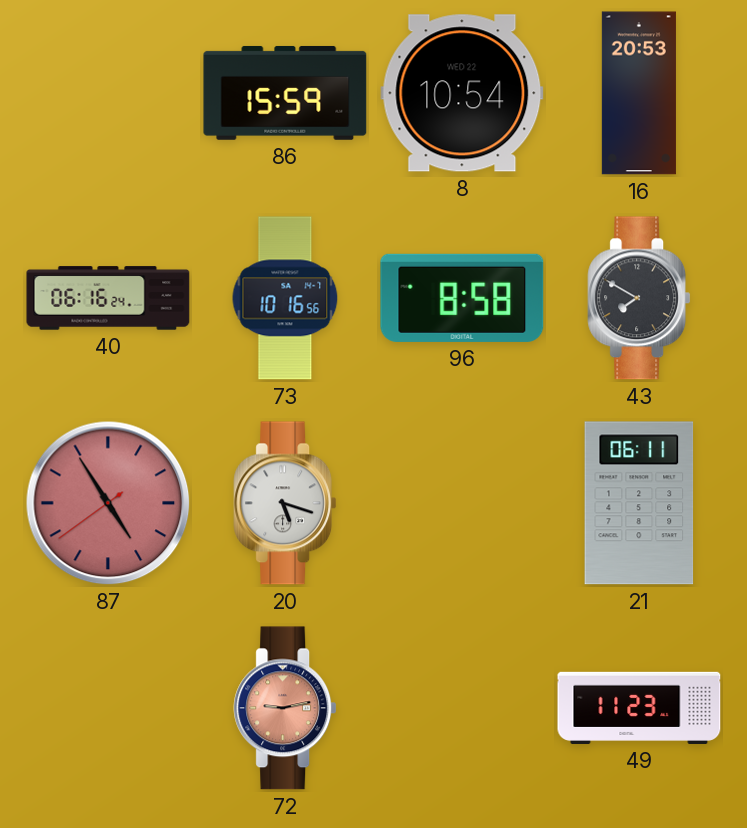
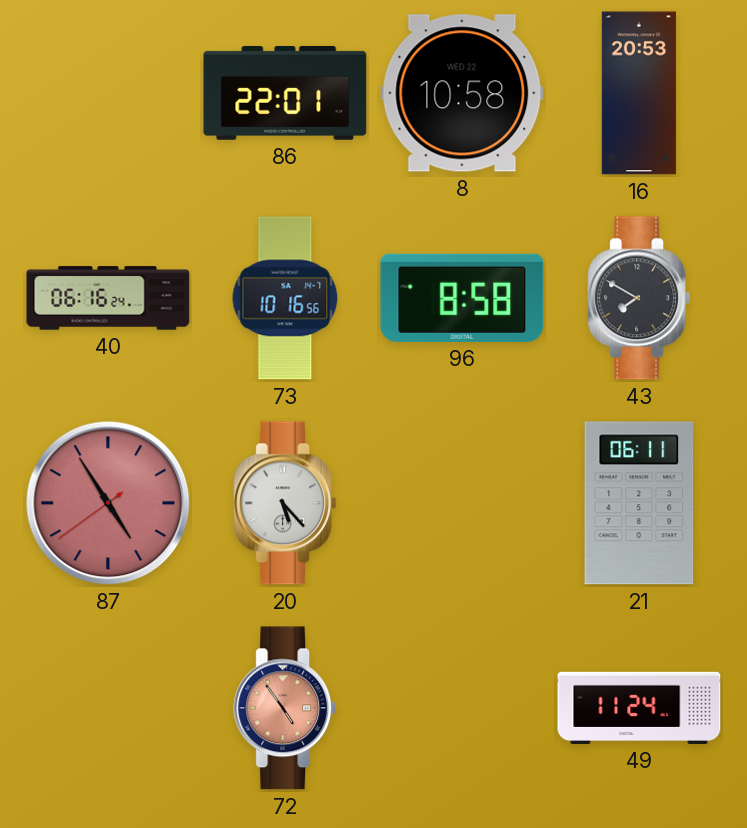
86: 15:59 -> 22:01
8: 10:54 -> 10:58
20: 5:18 -> 5:23
72: 9:13 -> 4:54
49: 11:23 -> 11:24
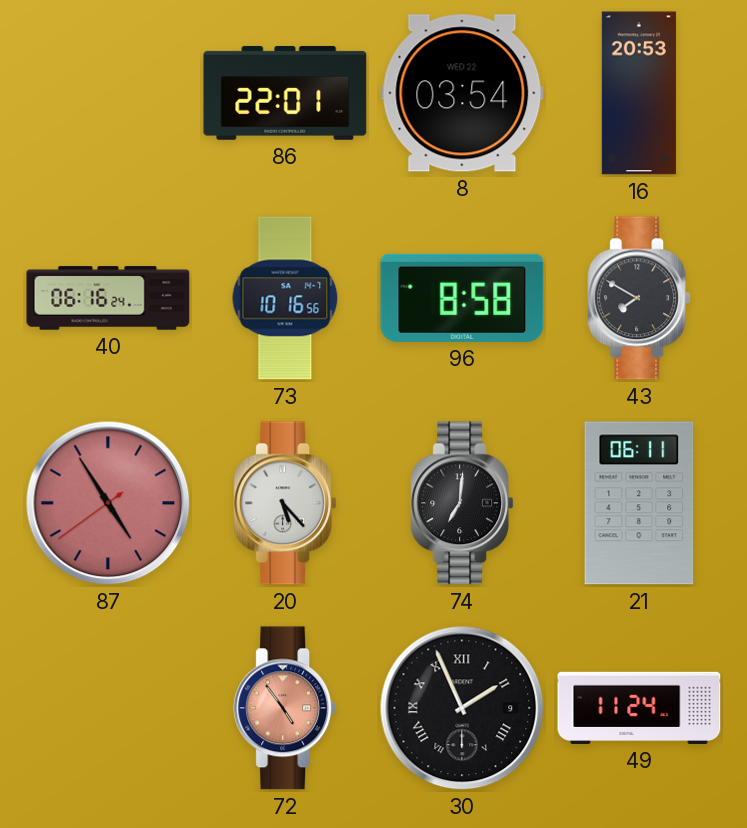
8: 10:58 -> 03:54
74: none -> 7:01
30: none -> 1:56
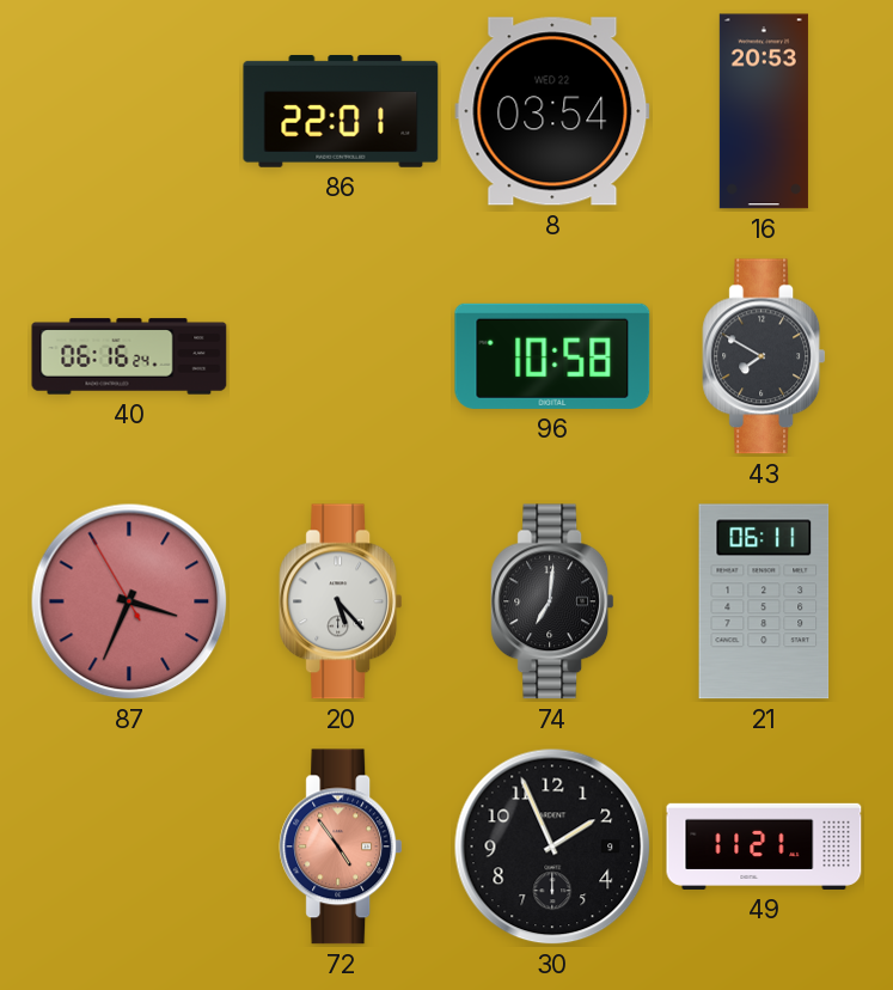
73: 10:16 -> none
96: 8:58 -> 10:58
87: 4:54 -> 3:33
30 numerals: Roman -> Arabic
49: 11:24 -> 11:21
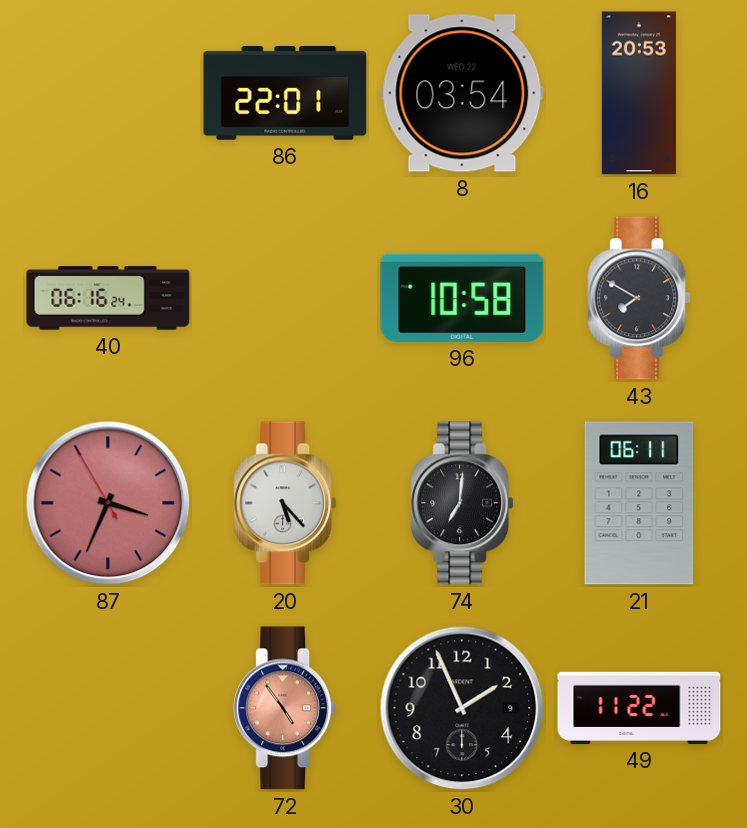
49: 11:21 -> 11:22
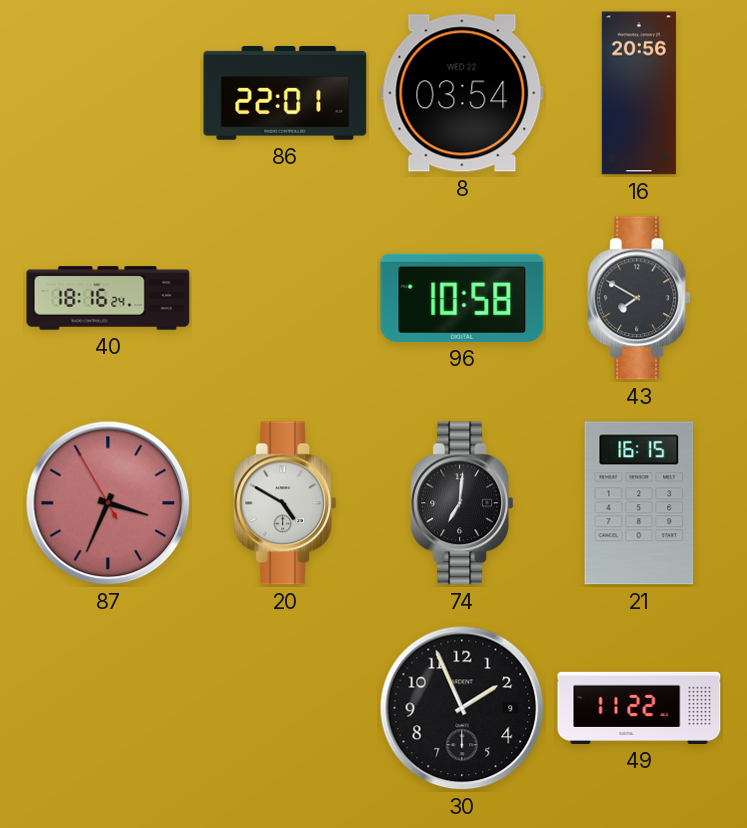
16: 20:53 -> 20:56
40: 06:16 -> 18:16
20: 5:23 -> 4:50
21: 06:11 -> 16:15
72: 4:54 -> none
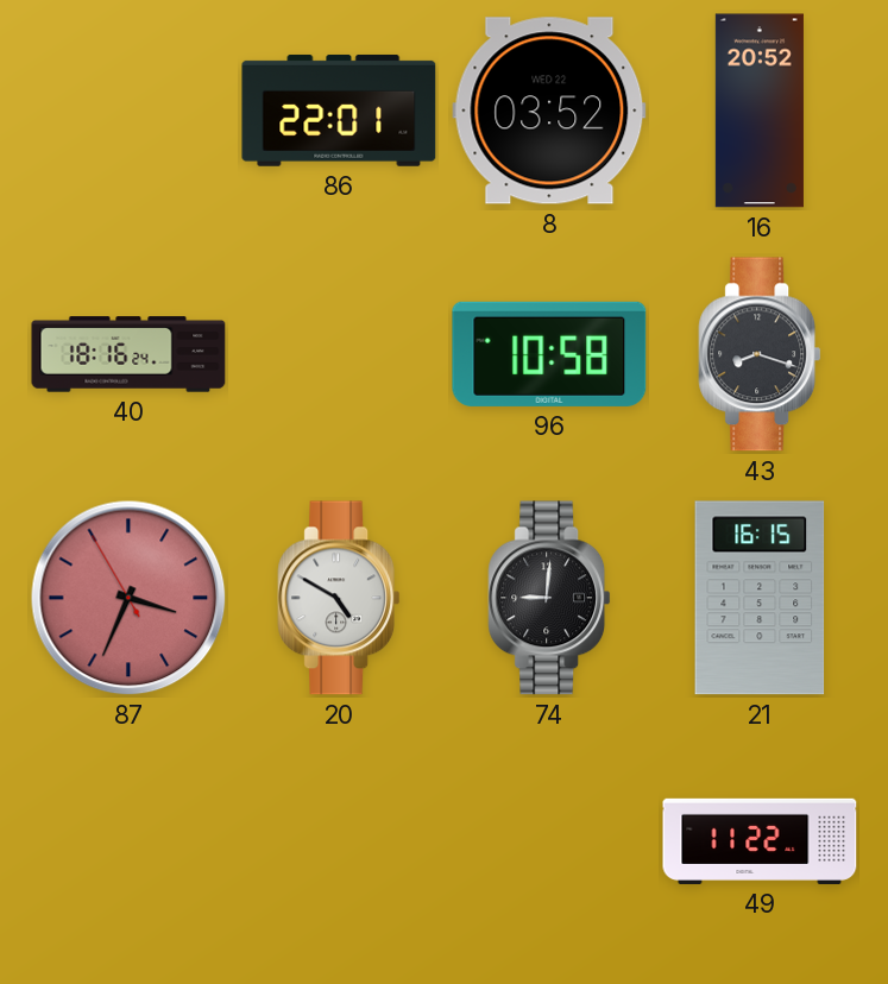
8: 03:54 -> 03:52
16: 20:56 -> 20:52
43: 7:50 -> 8:18
74: 7:01 -> 9:01
30: 1:56 -> none
